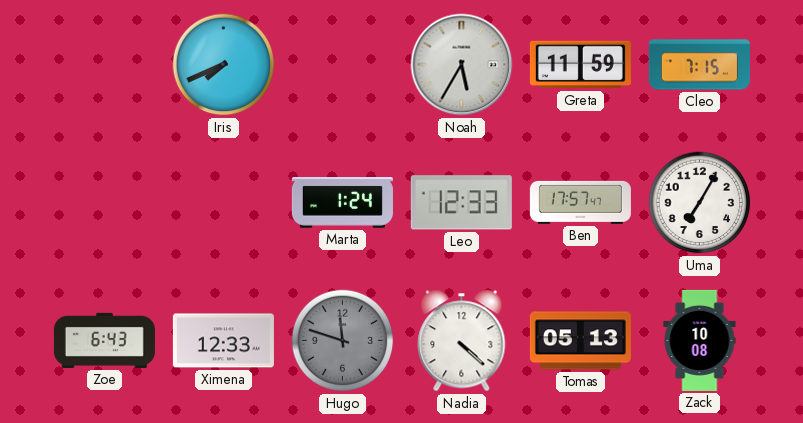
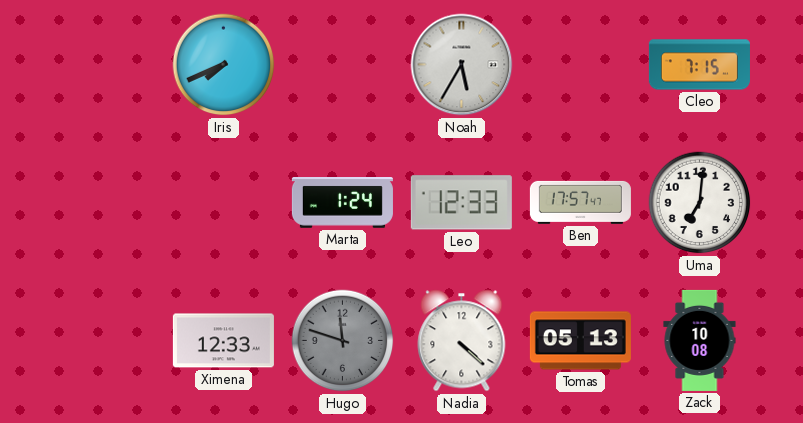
Greta: 11:59 -> none
Uma: 7:05 -> 7:01
Zoe: 6:43 -> none
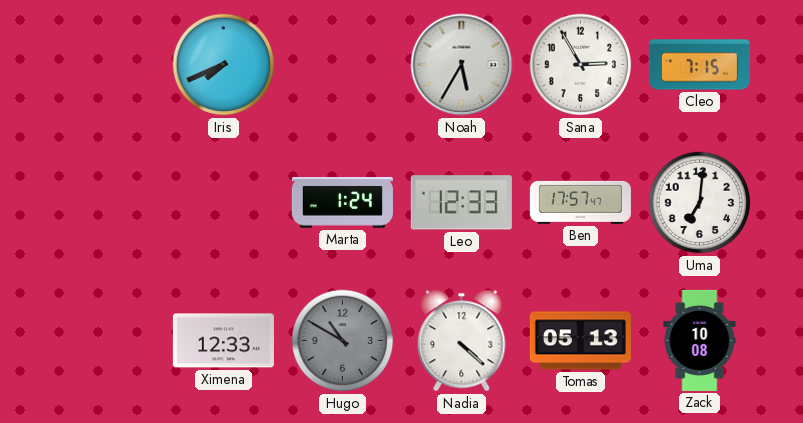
Sana: none -> 2:55
Hugo: 11:48 -> 10:50
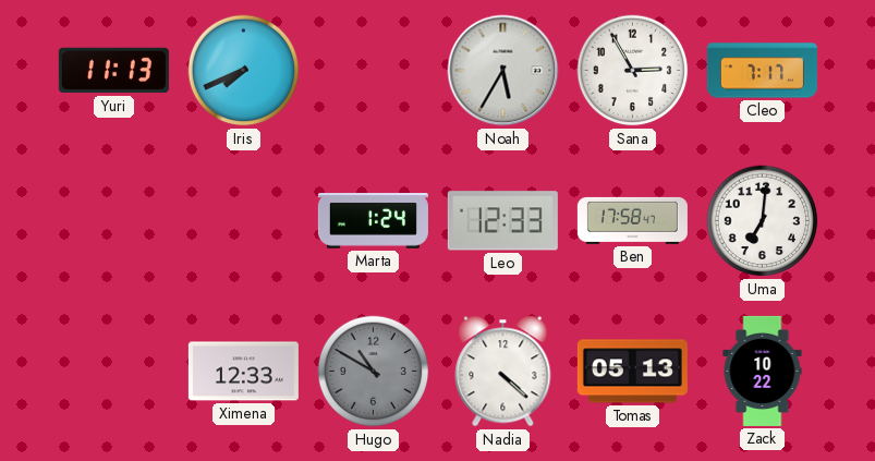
Yuri: none -> 11:13
Cleo: 7:15 -> 7:17
Ben: 17:57 -> 17:58
Zack: 10:08 -> 10:22
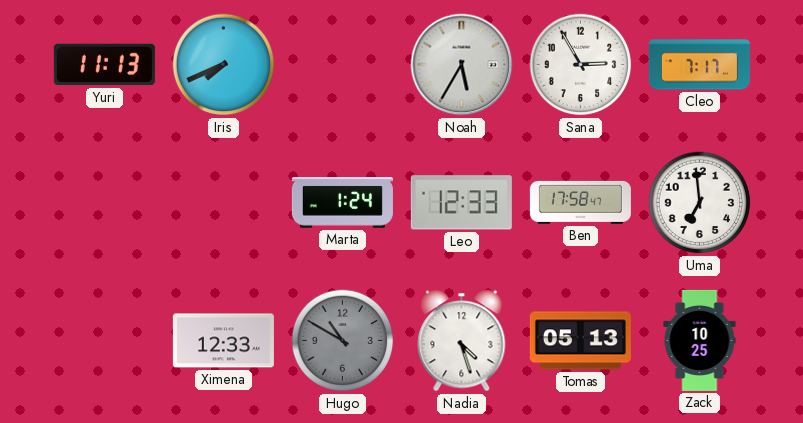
Uma: 7:01 -> 6:59
Nadia: 4:22 -> 4:27
Zack: 10:22 -> 10:25
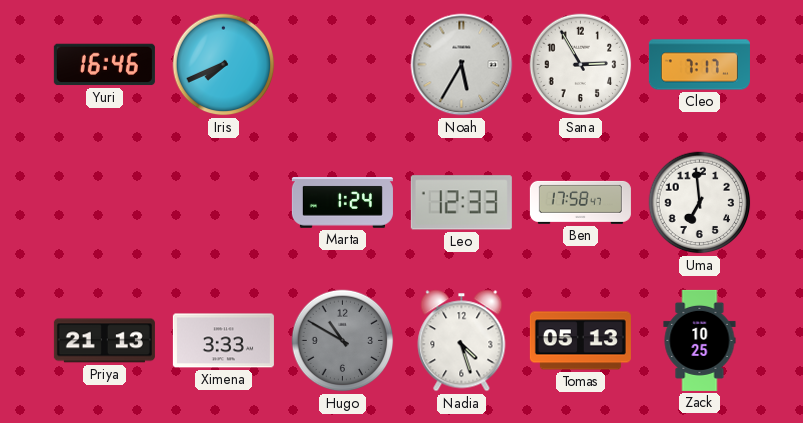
Yuri: 11:13 -> 16:46
Priya: none -> 21:13
Ximena: 12:33 -> 3:33
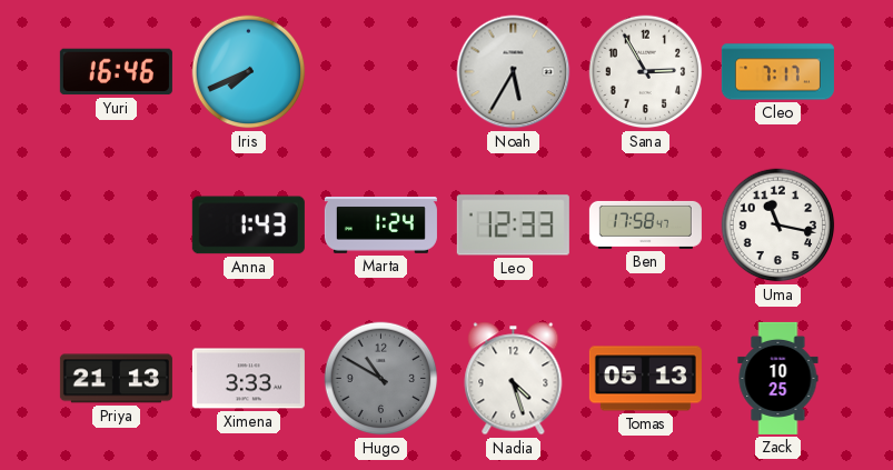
Anna: none -> 1:43
Uma: 6:59 -> 11:17
